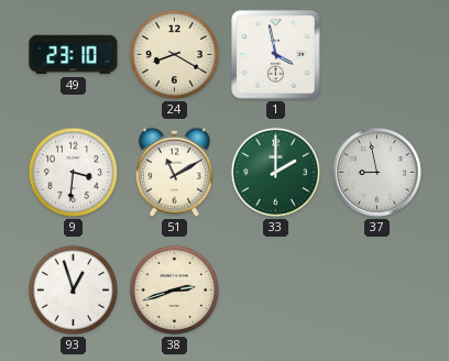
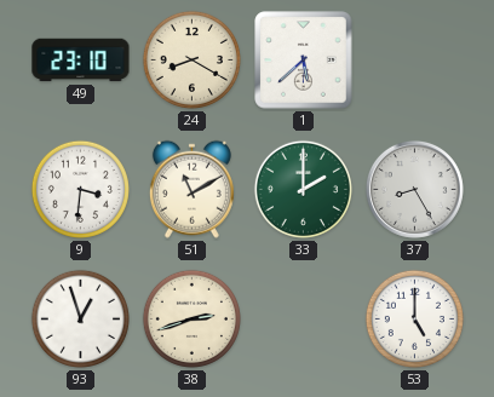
1: 3:58 -> 5:38
37: 8:58 -> 8:25
53: none -> 5:00
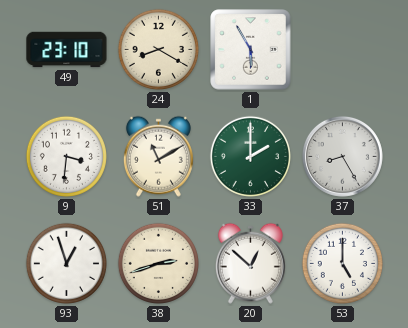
1: 5:38 -> 5:55
20: none -> 12:52
